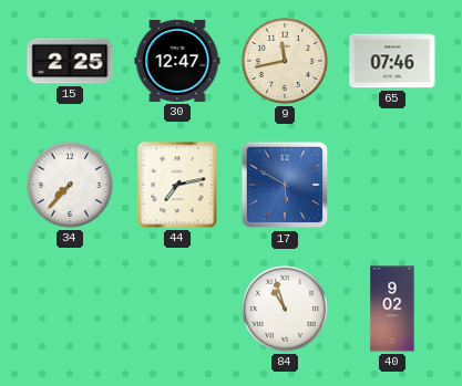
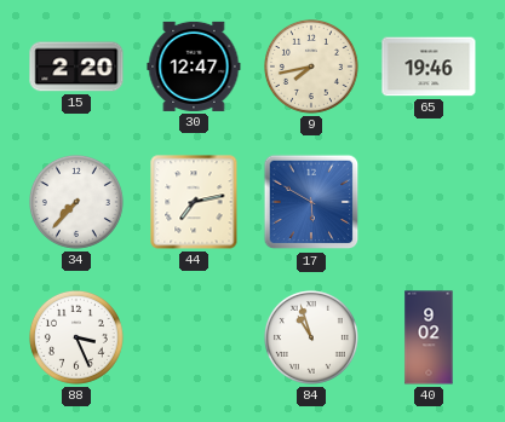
15: 2:25 -> 2:20
9: 11:43 -> 7:43
65: 07:46 -> 19:46
88: none -> 3:26
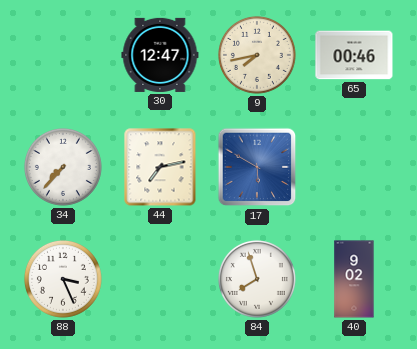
15: 2:20 -> none
65: 19:46 -> 00:46
84: 10:57 -> 7:57
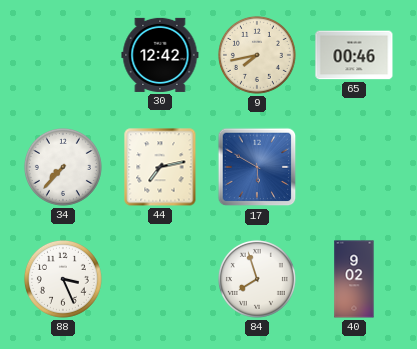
30: 12:47 -> 12:42
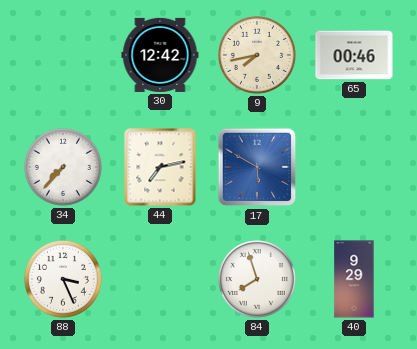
40: 9:02 -> 9:29
